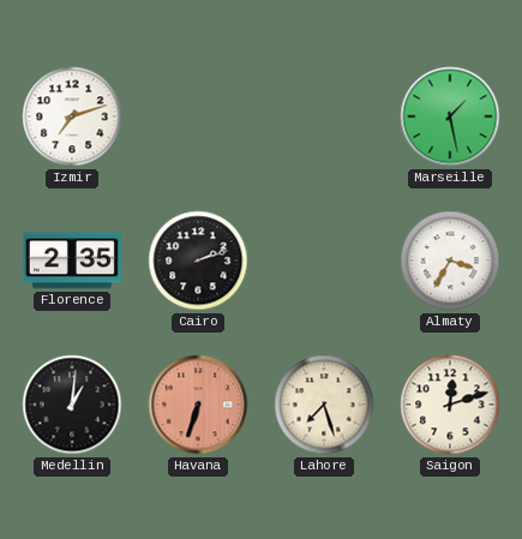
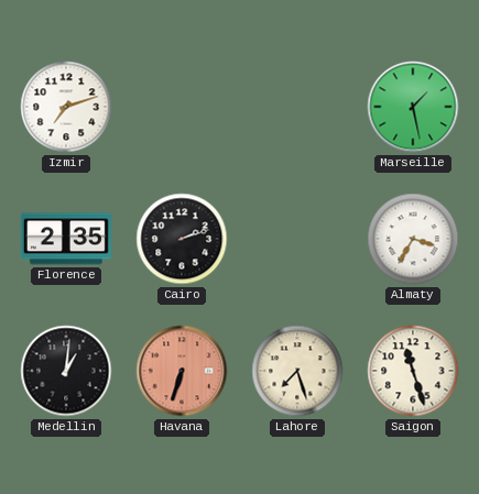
Saigon: 12:12 -> 11:27
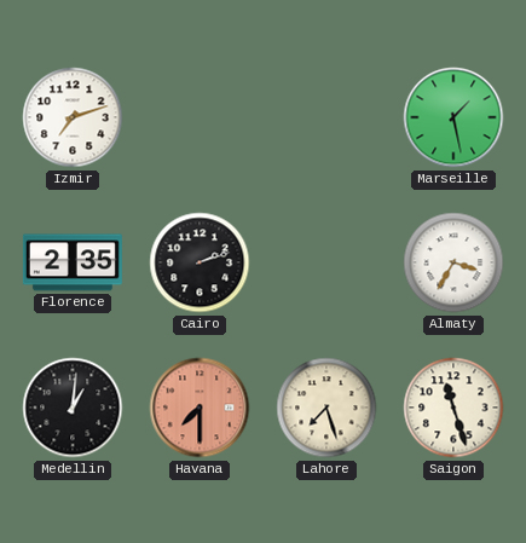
Havana: 6:33 -> 7:30
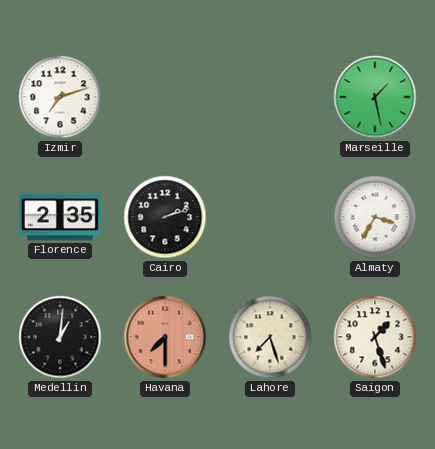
Saigon: 11:27 -> 1:27
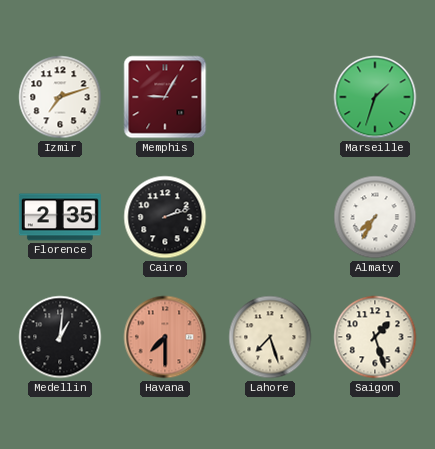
Memphis: none -> 9:05
Marseille: 1:28 -> 1:33
Almaty: 3:35 -> 7:35
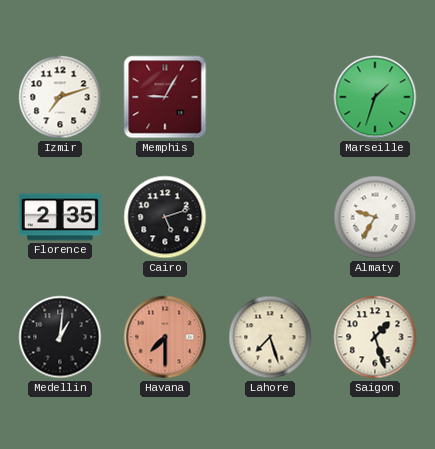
Cairo: 2:12 -> 5:12
Almaty: 7:35 -> 9:35
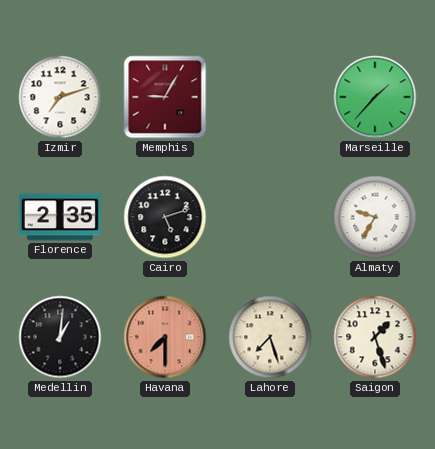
Marseille: 1:33 -> 1:37
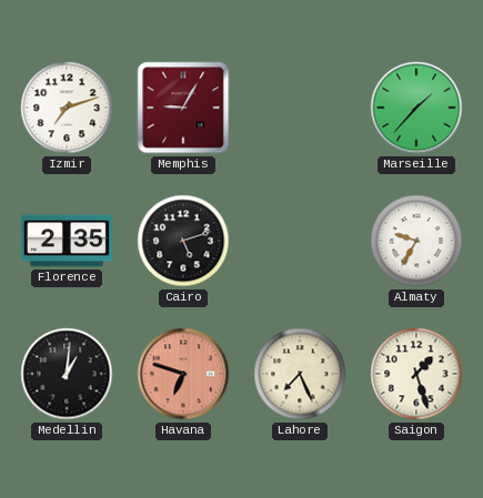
Havana: 7:30 -> 6:48
Lahore: 7:27 -> 7:26
